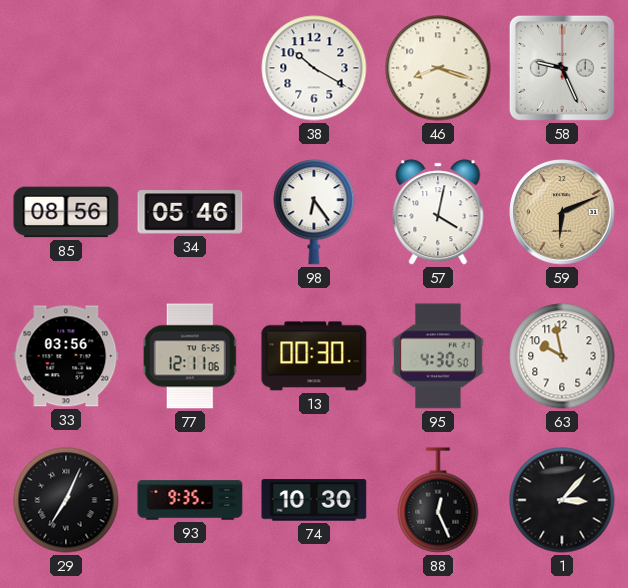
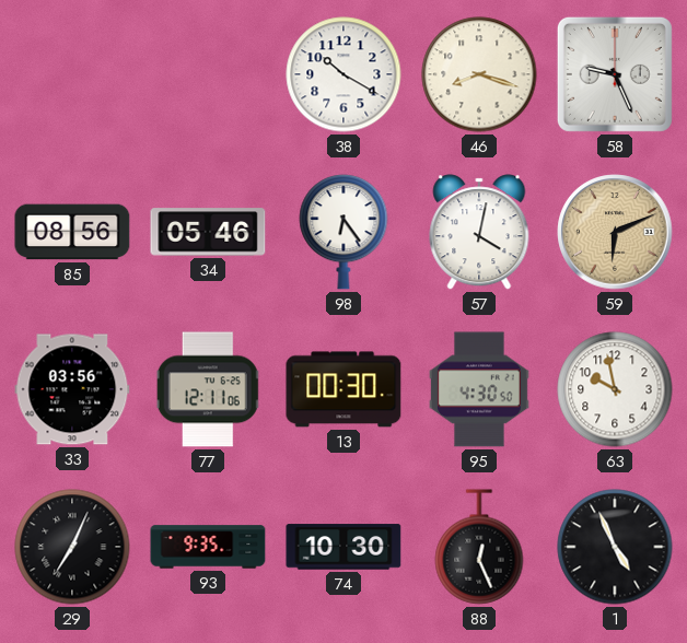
1: 3:07 -> 4:56
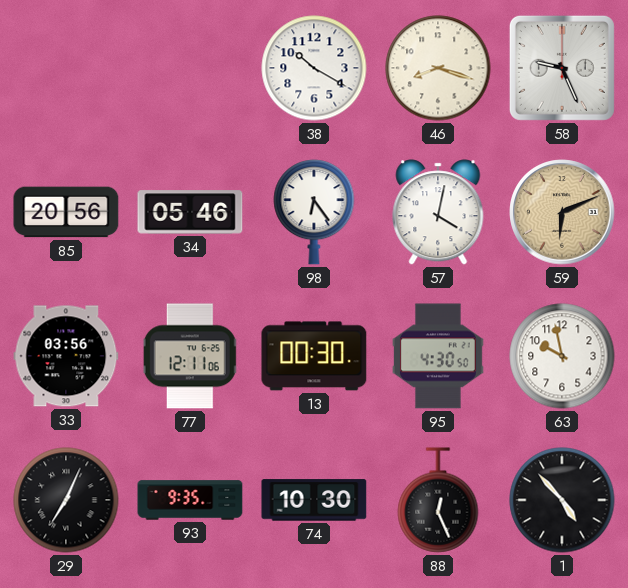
85: 08:56 -> 20:56
1: 4:56 -> 4:53
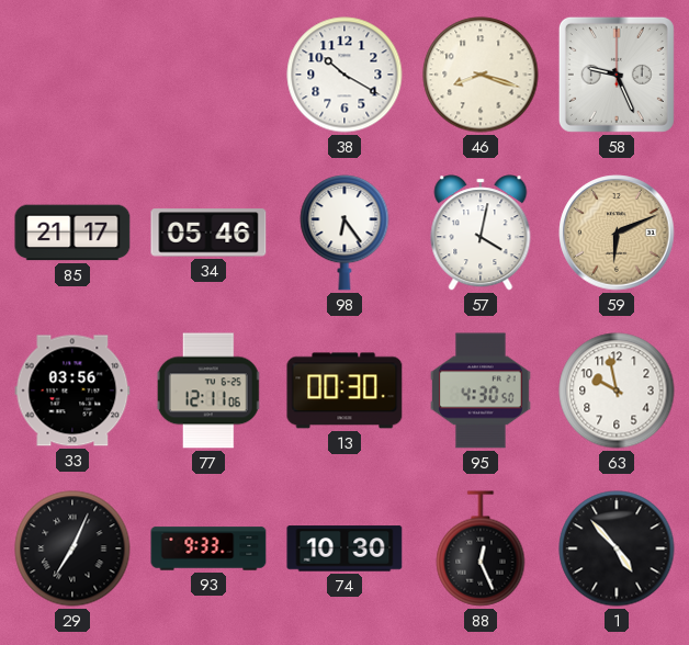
85: 20:56 -> 21:17
93: 9:35 -> 9:33
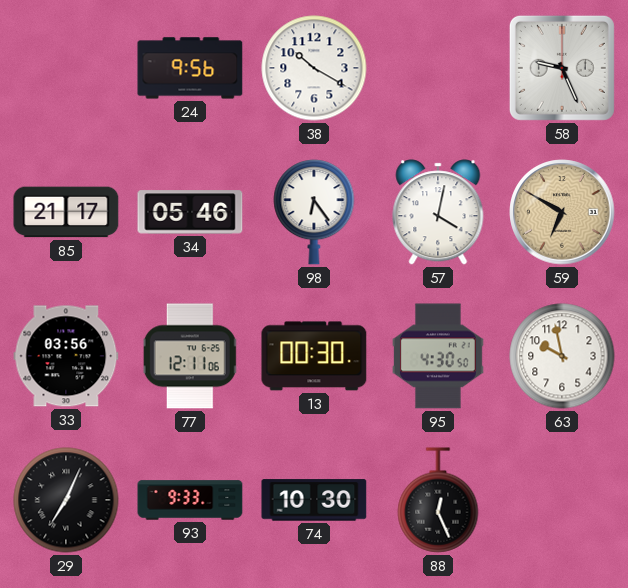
24: none -> 9:56
46: 8:18 -> none
59: 6:11 -> 6:50
1: 4:53 -> none
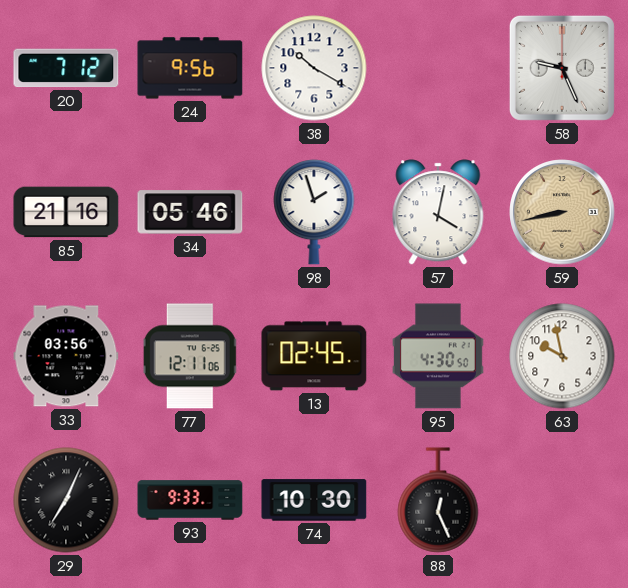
20: none -> 7:12
85: 21:17 -> 21:16
98: 6:24 -> 1:57
59: 6:50 -> 8:43
13: 00:30 -> 02:45
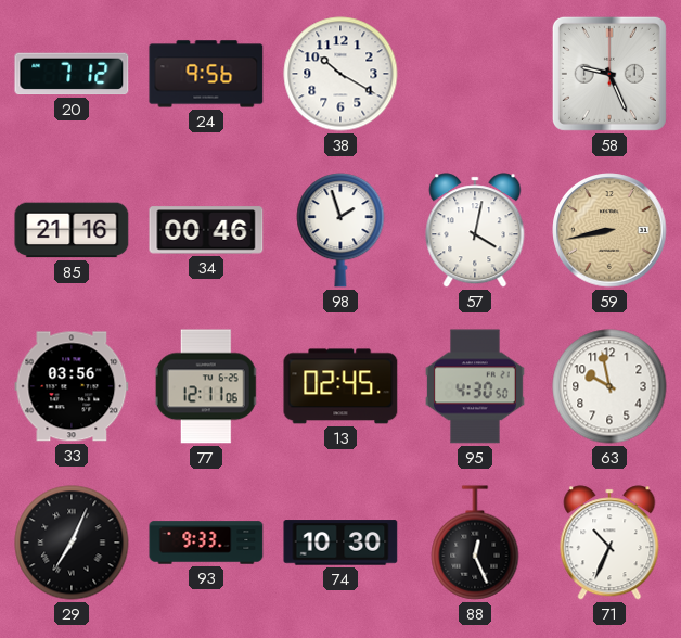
34: 05:46 -> 00:46
71: none -> 10:34
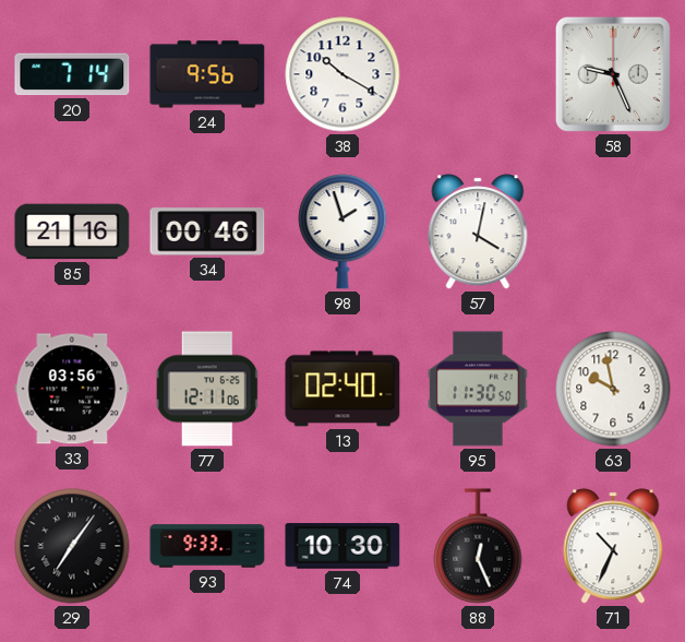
20: 7:12 -> 7:14
59: 8:43 -> none
13: 02:45 -> 02:40
95: 4:30 -> 11:30
29: 7:04 -> 7:06
